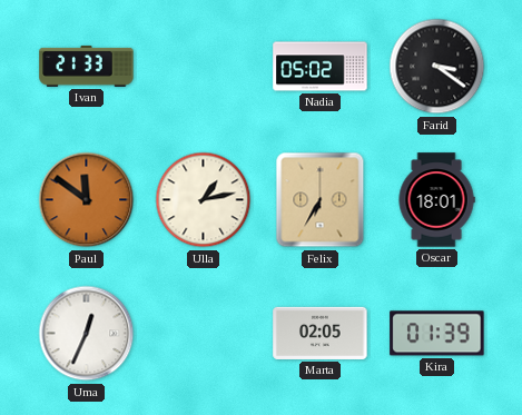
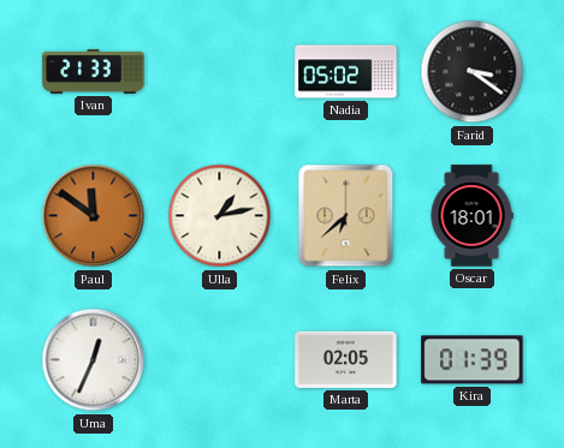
Felix: 6:35 -> 6:38
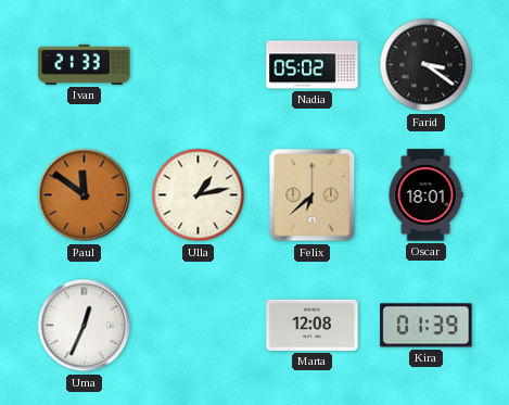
Marta: 02:05 -> 12:08
